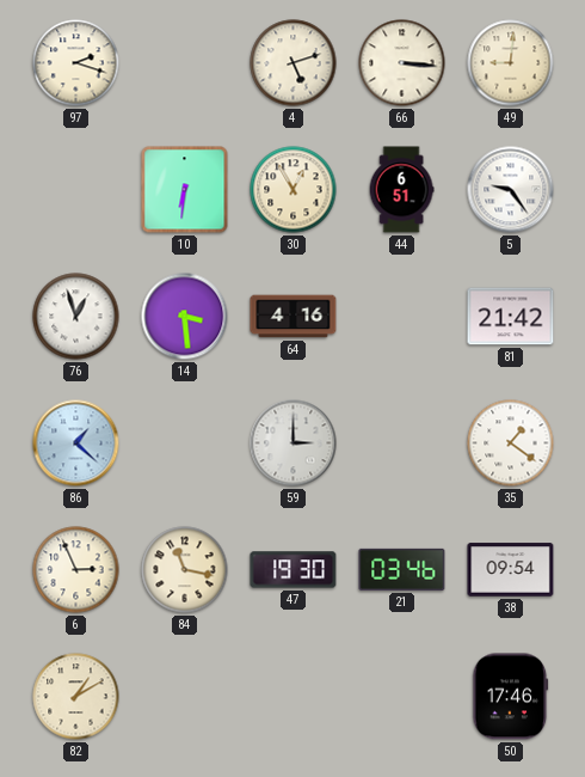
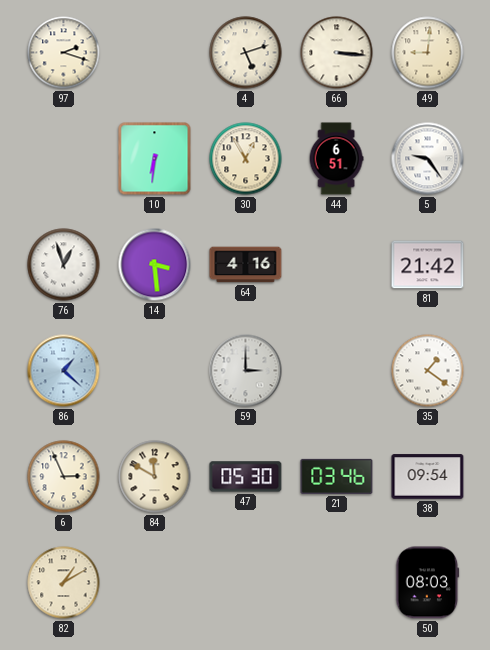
84: 11:17 -> 11:50
47: 19:30 -> 05:30
50: 17:46 -> 08:03
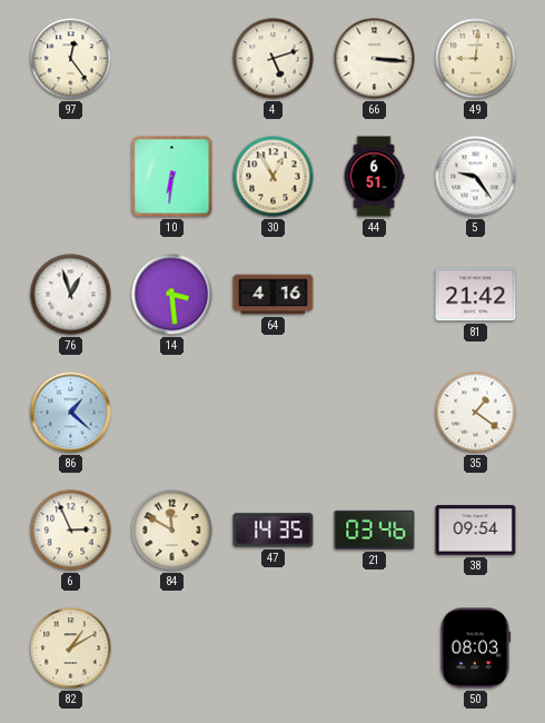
97: 2:18 -> 12:24
59: 3:00 -> none
47: 05:30 -> 14:35
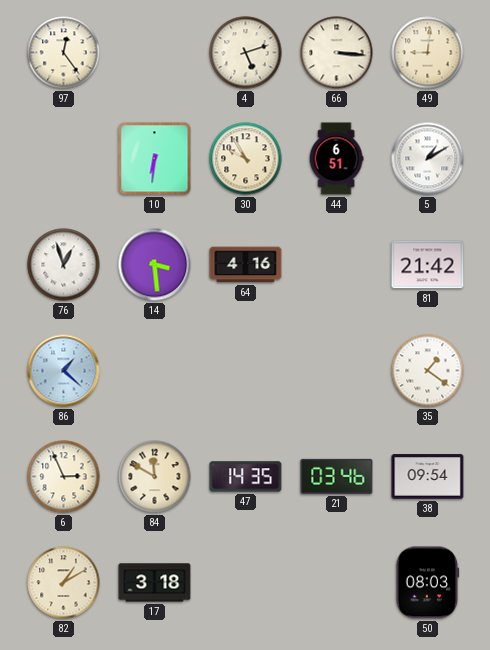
30: 12:55 -> 9:55
5: 9:24 -> 1:10
17: none -> 3:18
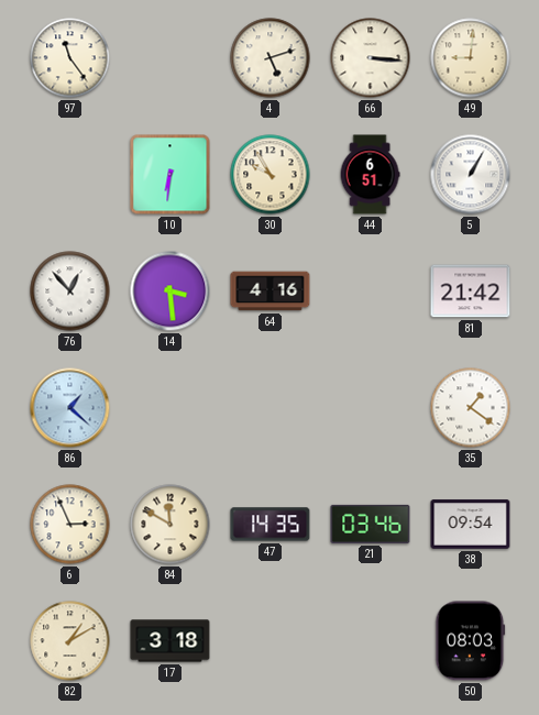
97: 12:24 -> 11:24
5: 1:10 -> 1:05
76: 12:57 -> 12:53
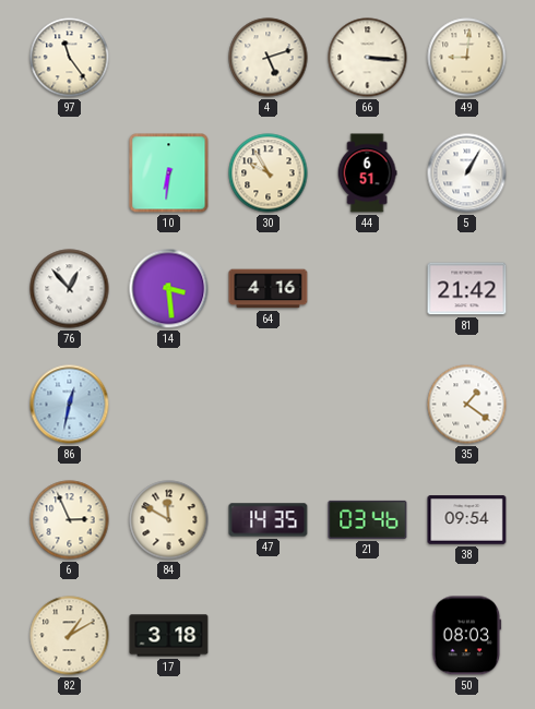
86: 1:22 -> 12:32
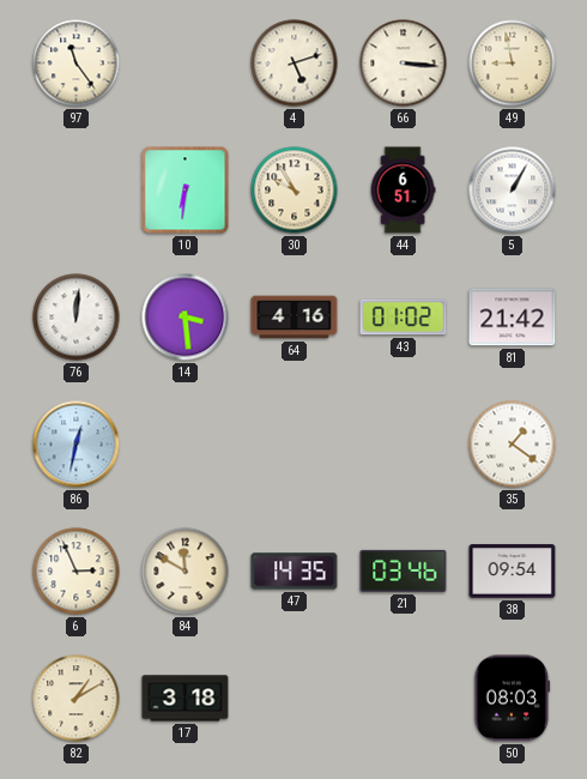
49: 9:01 -> 8:58
76: 12:53 -> 12:01
43: none -> 01:02
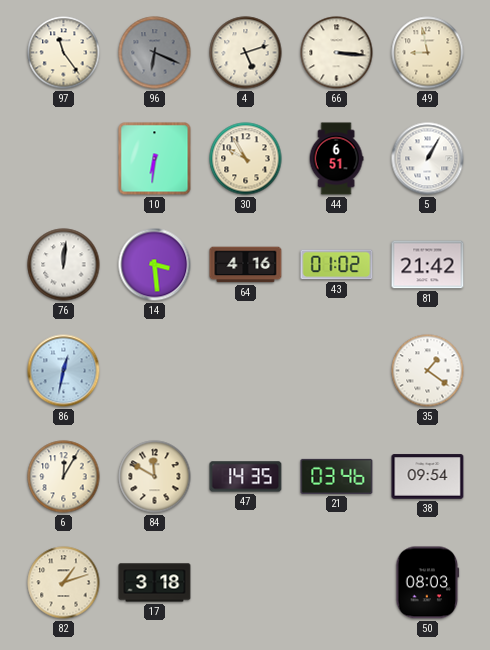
96: none -> 6:19
6: 2:56 -> 12:05
82: 1:10 -> 1:12
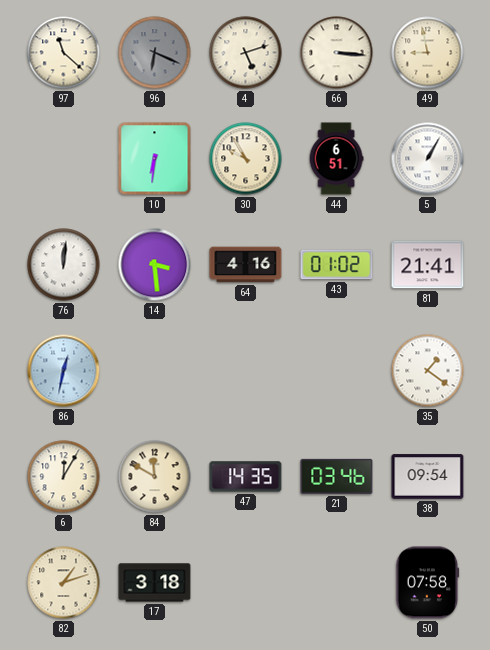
97: 11:24 -> 11:22
81: 21:42 -> 21:41
50: 08:03 -> 07:58
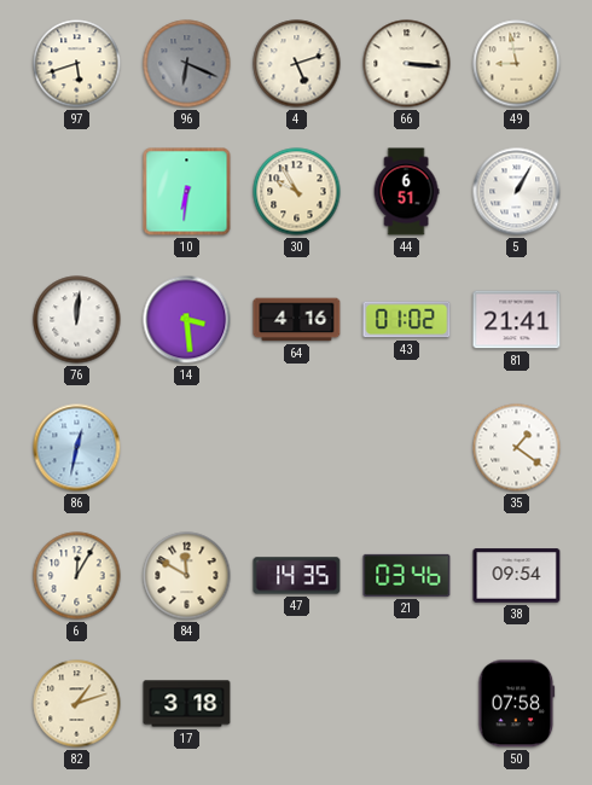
97: 11:22 -> 5:42
